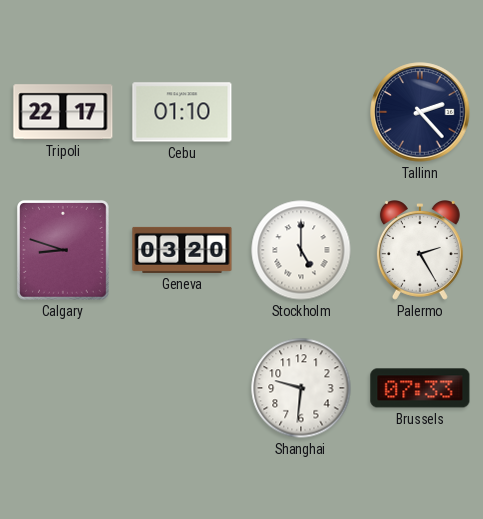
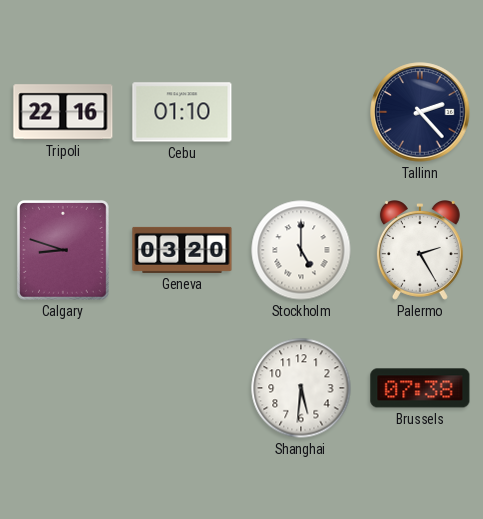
Tripoli: 22:17 -> 22:16
Shanghai: 9:31 -> 5:31
Brussels: 07:33 -> 07:38
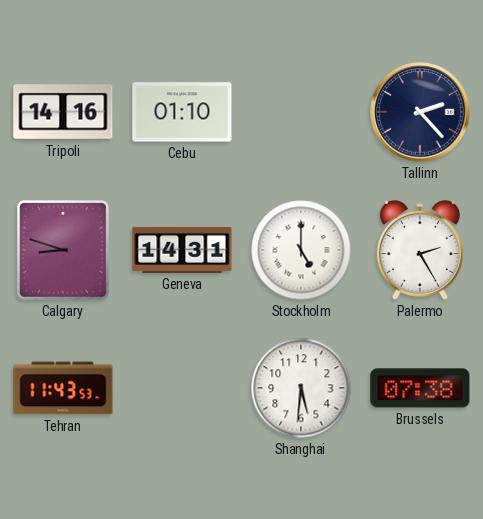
Tripoli: 22:16 -> 14:16
Geneva: 03:20 -> 14:31
Tehran: none -> 11:43
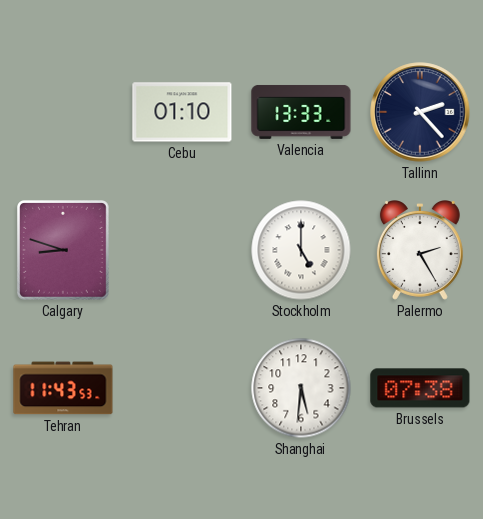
Tripoli: 14:16 -> none
Valencia: none -> 13:33
Geneva: 14:31 -> none
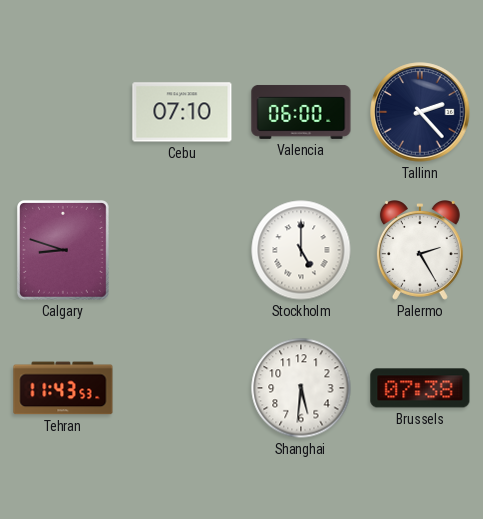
Cebu: 01:10 -> 07:10
Valencia: 13:33 -> 06:00
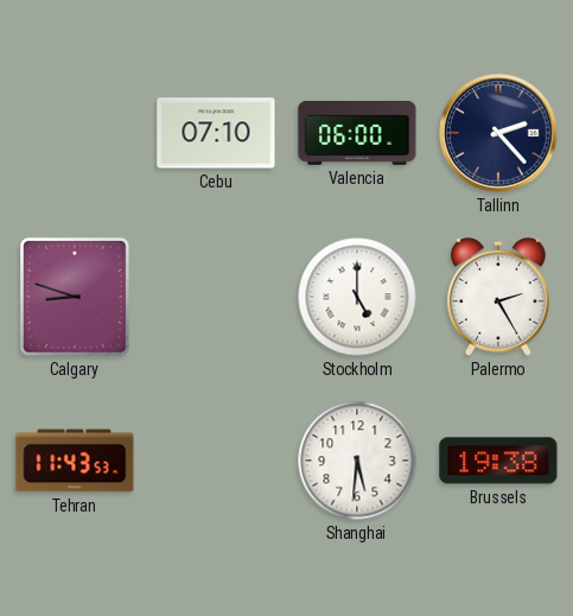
Brussels: 07:38 -> 19:38
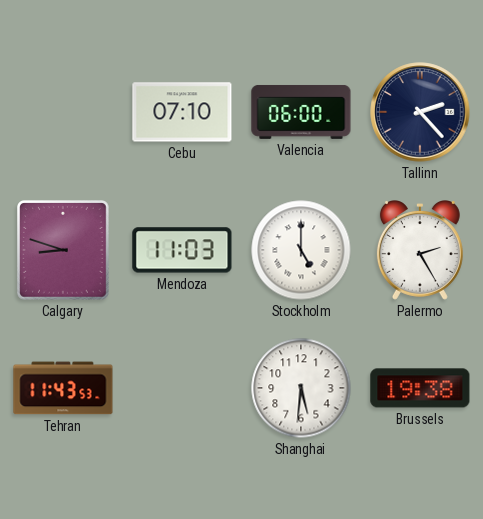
Mendoza: none -> 11:03
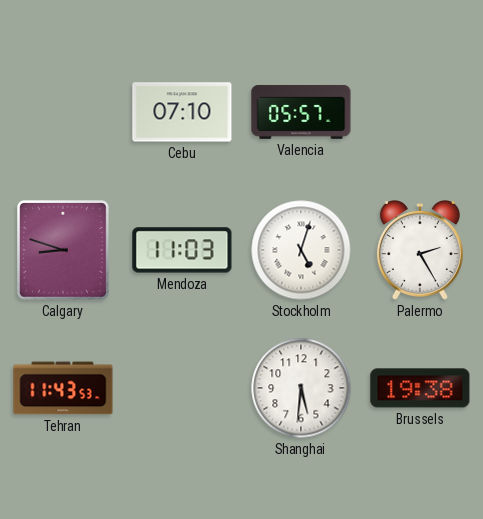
Valencia: 06:00 -> 05:57
Tallinn: 2:23 -> none
Stockholm: 5:00 -> 5:03
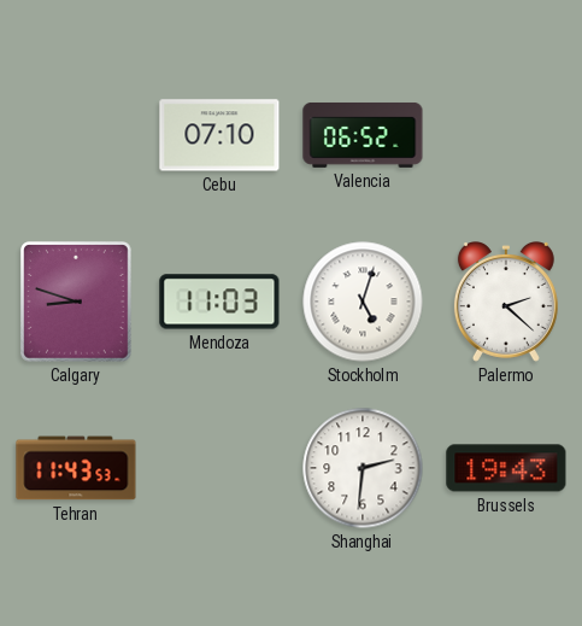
Valencia: 05:57 -> 06:52
Palermo: 2:25 -> 2:22
Shanghai: 5:31 -> 2:31
Brussels: 19:38 -> 19:43
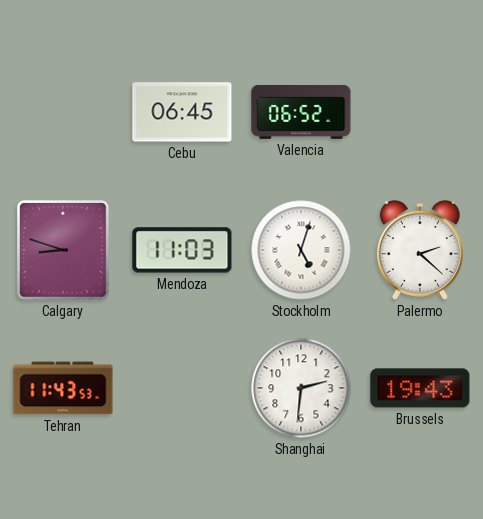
Cebu: 07:10 -> 06:45
